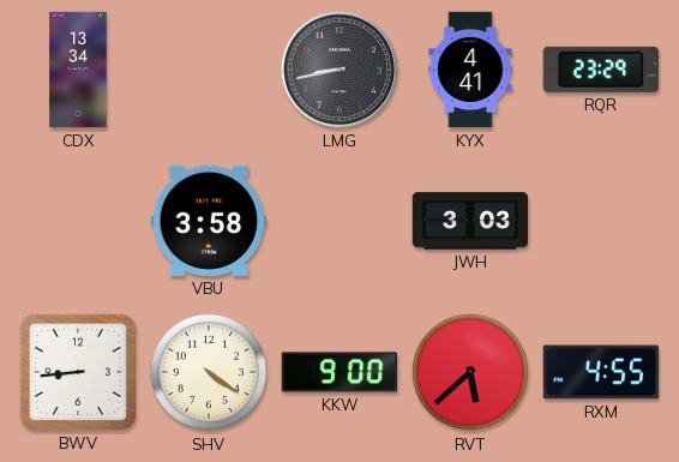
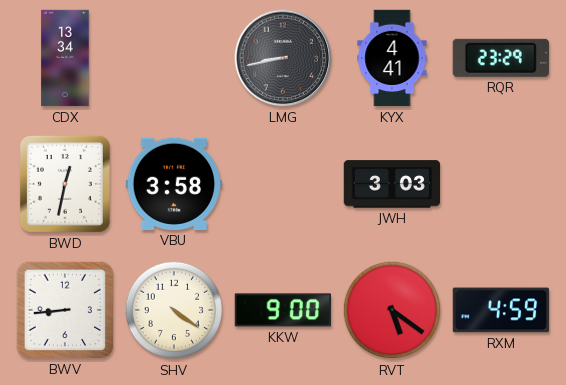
BWD: none -> 12:32
RVT: 5:38 -> 5:21
RXM: 4:55 -> 4:59
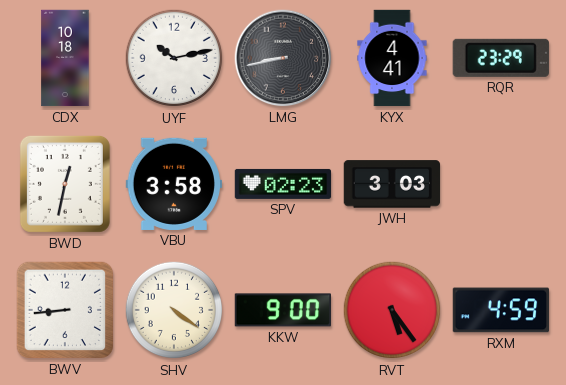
CDX: 13:34 -> 10:18
UYF: none -> 10:13
SPV: none -> 02:23
RVT: 5:21 -> 5:24
